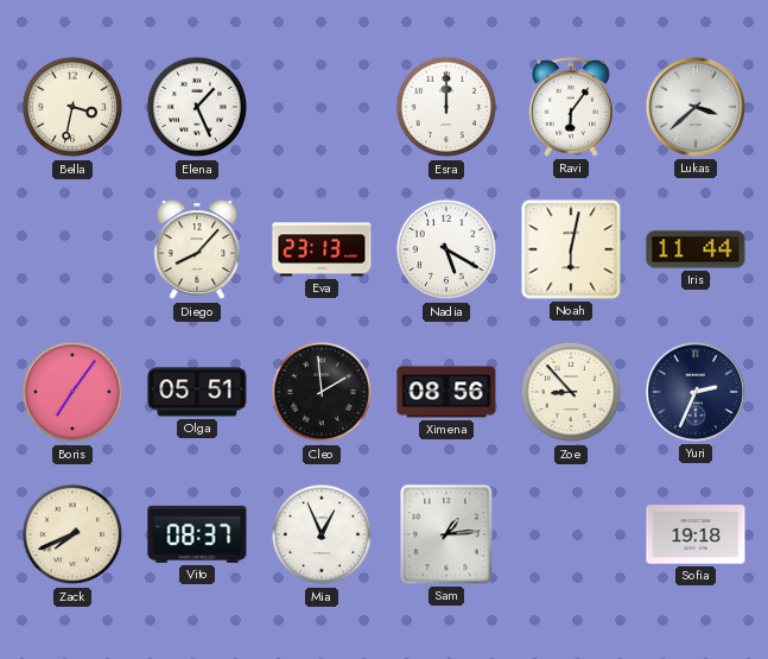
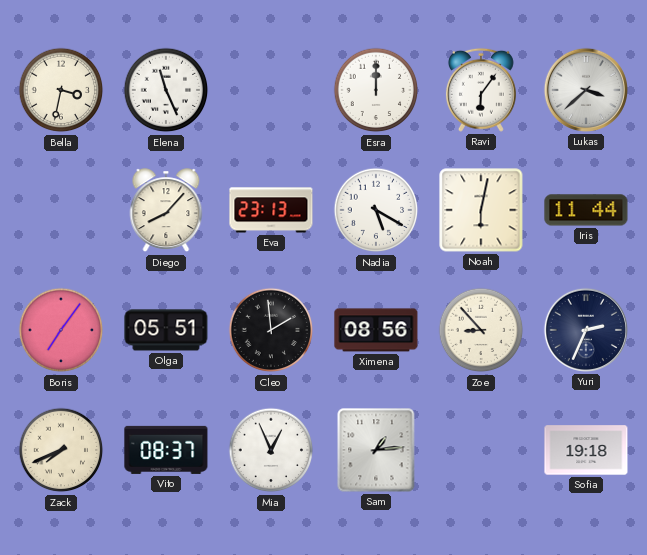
Elena: 1:26 -> 11:26
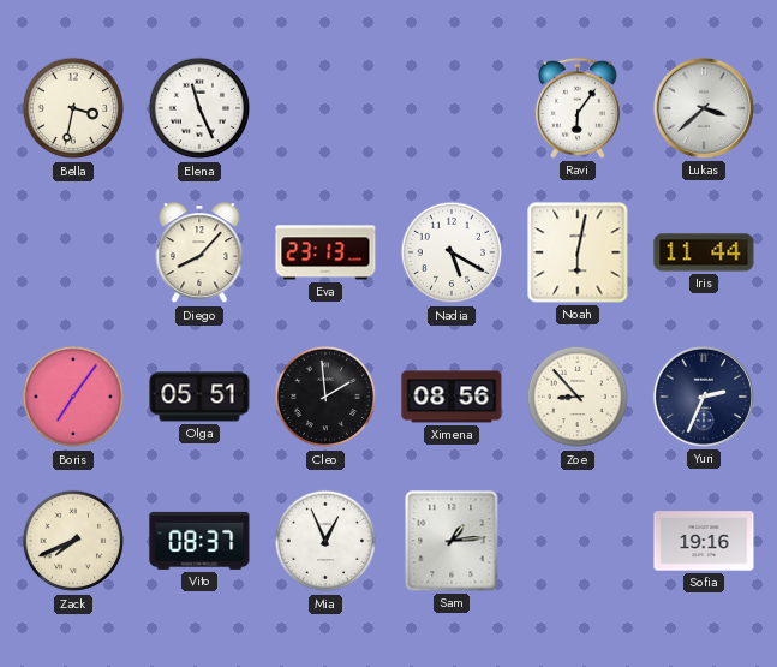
Esra: 12:00 -> none
Sofia: 19:18 -> 19:16
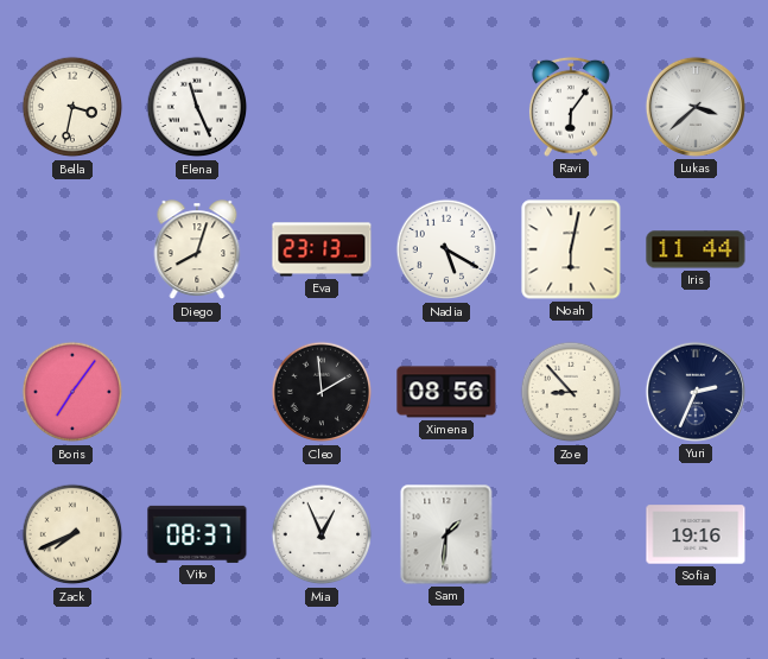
Diego: 8:07 -> 8:03
Olga: 05:51 -> none
Sam: 1:14 -> 1:31
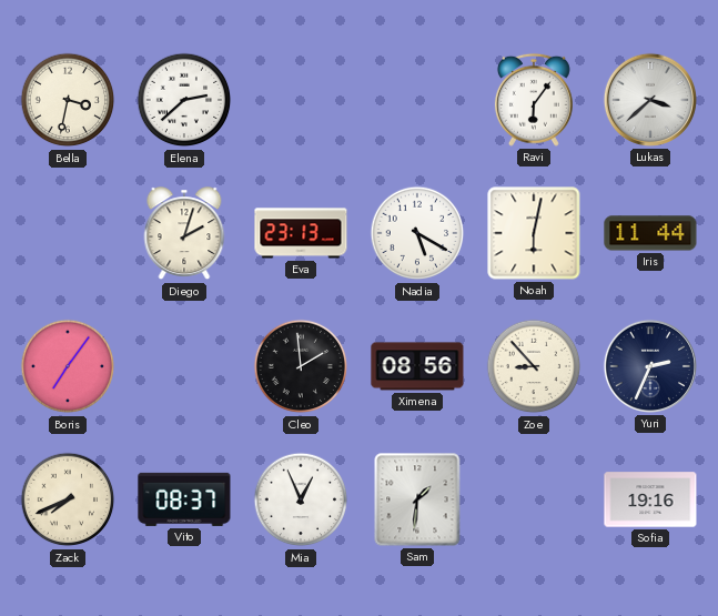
Elena: 11:26 -> 2:38
Diego: 8:03 -> 2:03
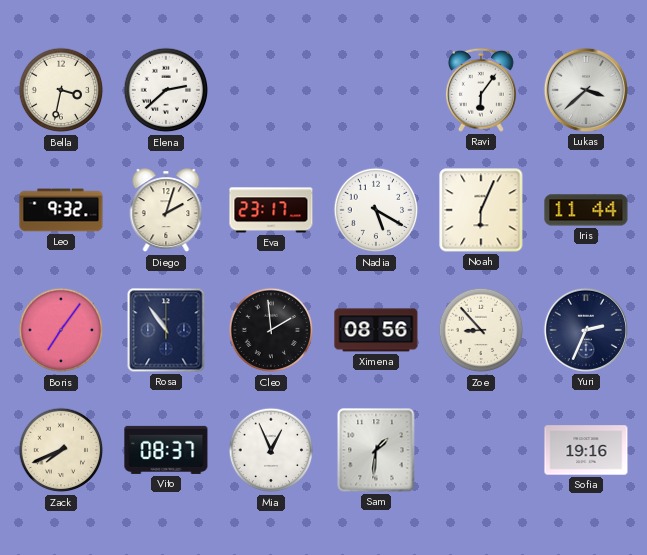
Leo: none -> 9:32
Eva: 23:13 -> 23:17
Noah: 6:02 -> 6:04
Rosa: none -> 10:54
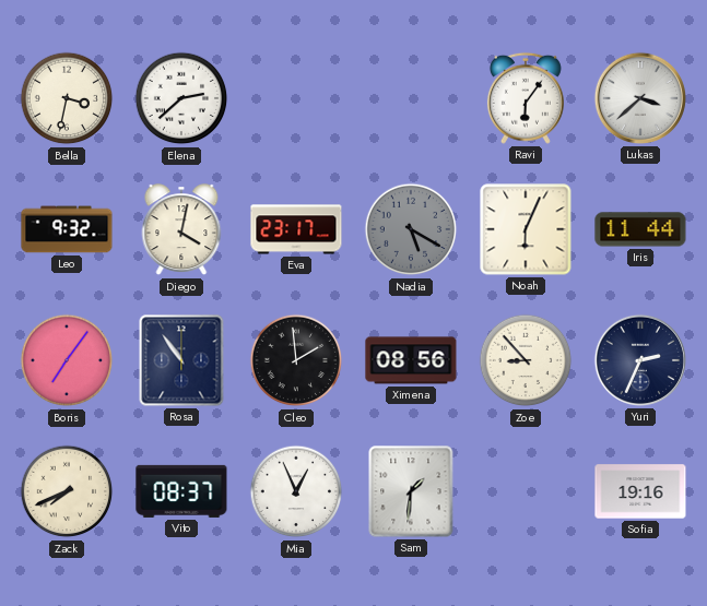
Diego: 2:03 -> 4:02
Nadia dial: white -> grey
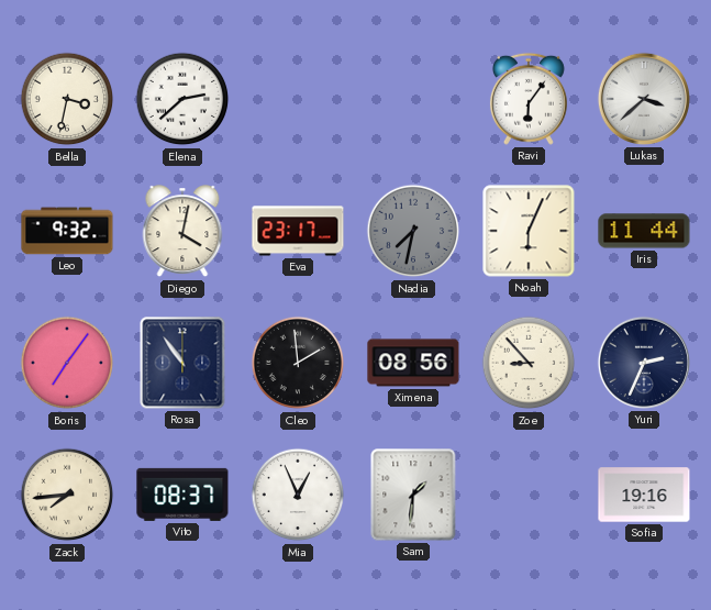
Nadia: 5:20 -> 7:32
Zack: 7:41 -> 7:44
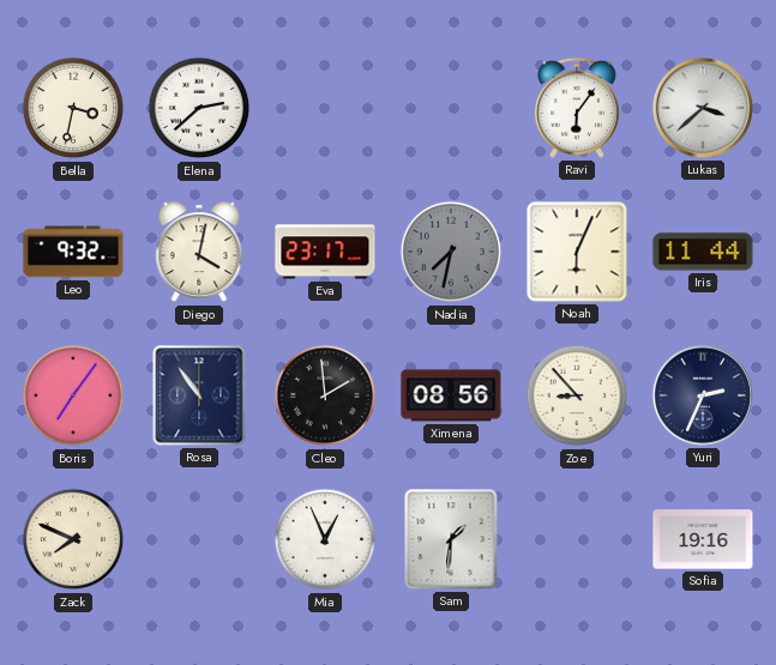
Zack: 7:44 -> 7:49
Vito: 08:37 -> none
